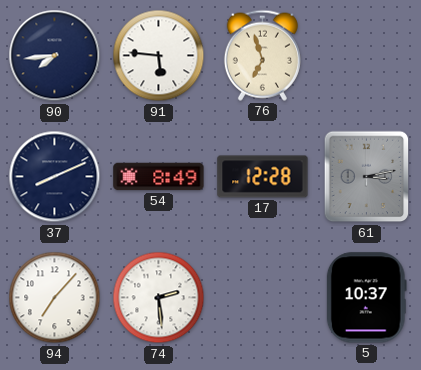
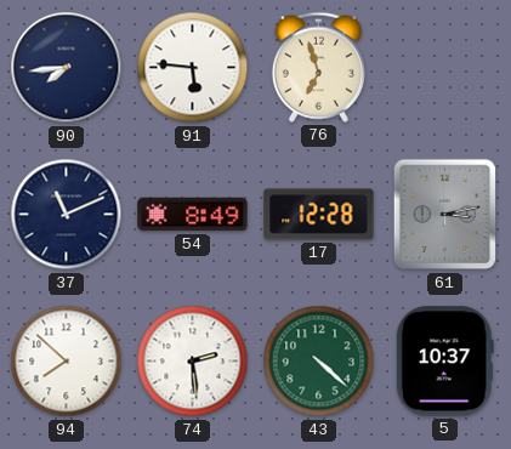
37: 8:11 -> 11:11
94: 7:07 -> 7:52
43: none -> 4:22
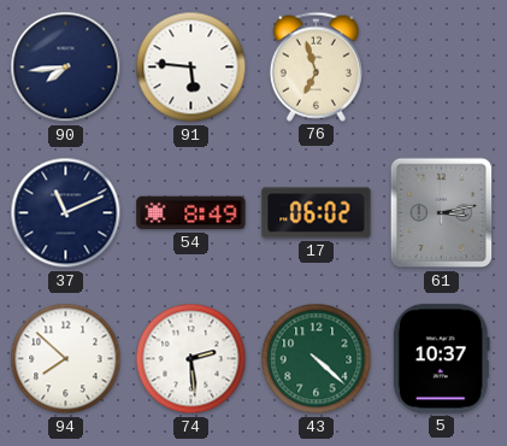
17: 12:28 -> 06:02
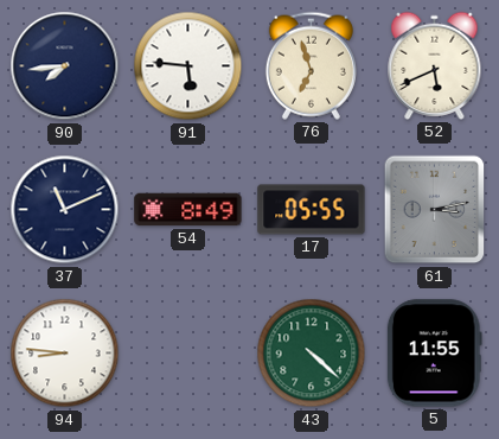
52: none -> 5:41
17: 06:02 -> 05:55
94: 7:52 -> 8:46
74: 2:29 -> none
5: 10:37 -> 11:55
